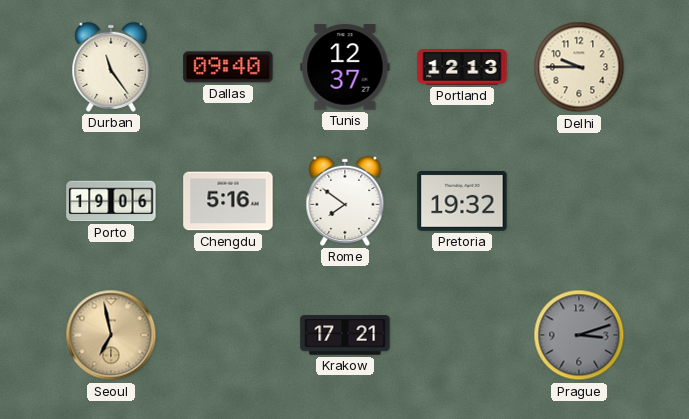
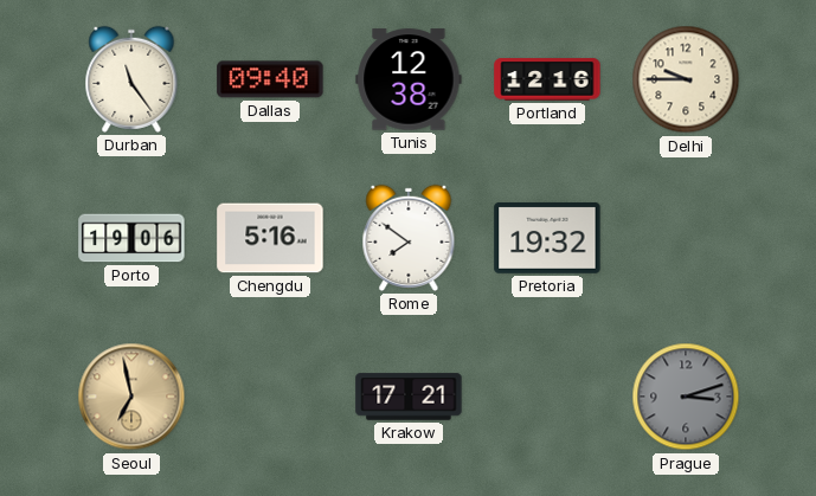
Tunis: 12:37 -> 12:38
Portland: 12:13 -> 12:16
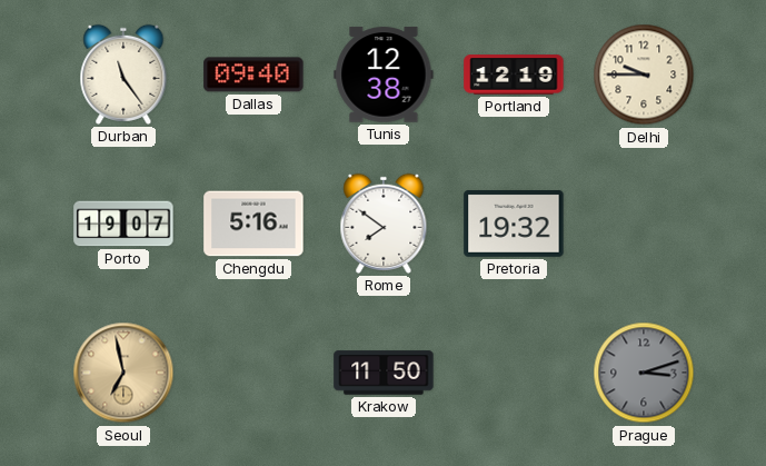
Portland: 12:16 -> 12:19
Porto: 19:06 -> 19:07
Krakow: 17:21 -> 11:50
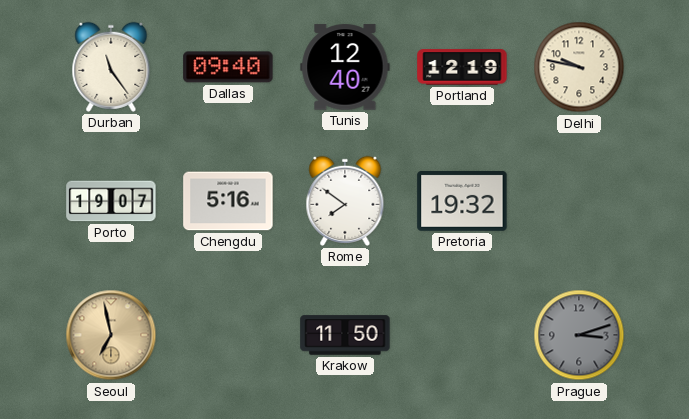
Tunis: 12:38 -> 12:40
Delhi: 9:45 -> 9:47
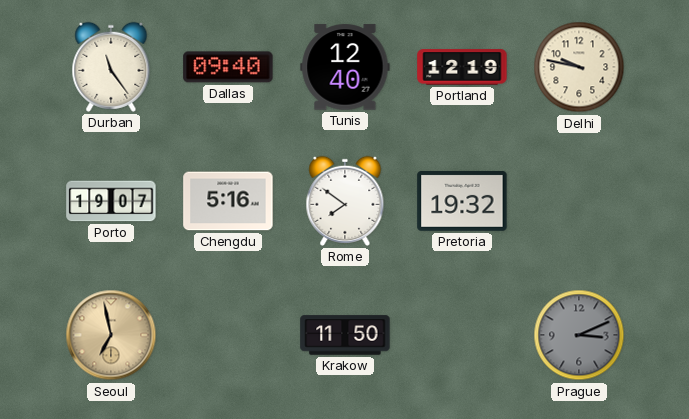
Prague: 3:12 -> 3:11
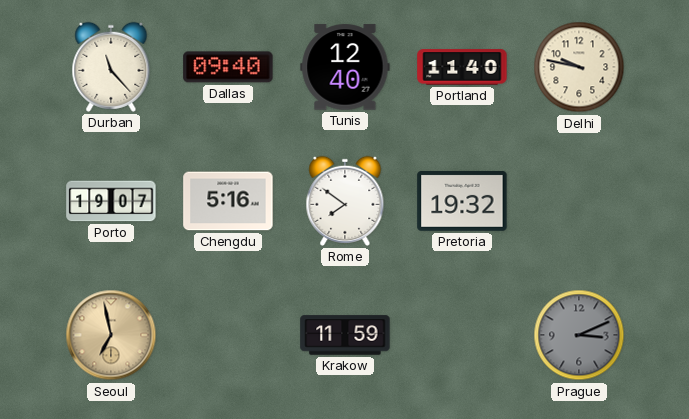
Durban: 11:24 -> 11:23
Portland: 12:19 -> 11:40
Krakow: 11:50 -> 11:59
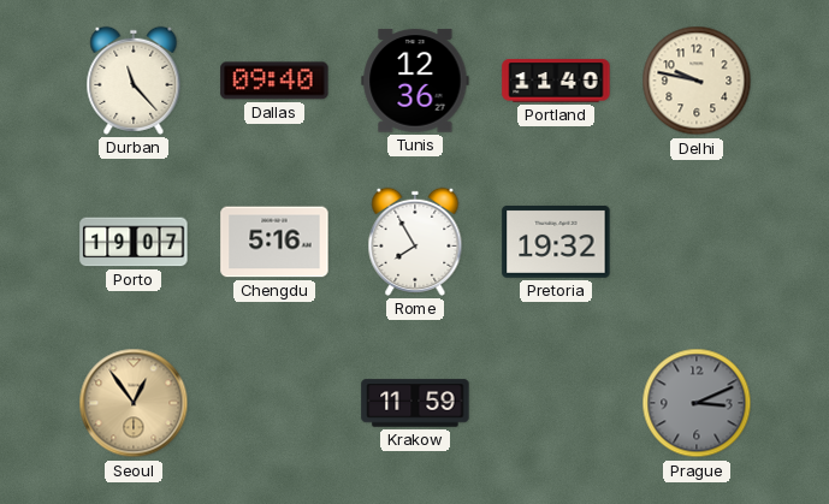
Tunis: 12:40 -> 12:36
Rome: 7:51 -> 7:55
Seoul: 6:58 -> 12:54
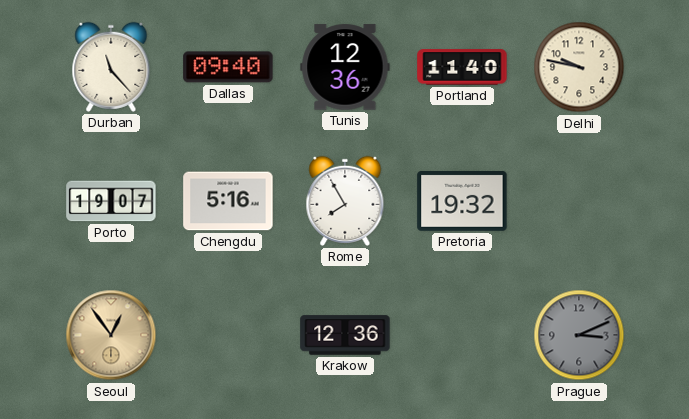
Krakow: 11:59 -> 12:36
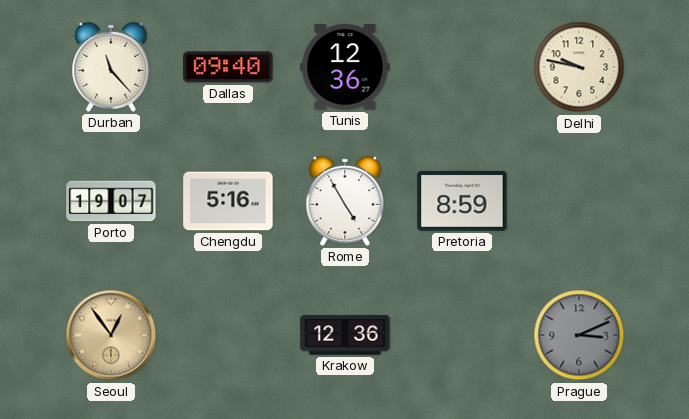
Portland: 11:40 -> none
Rome: 7:55 -> 4:55
Pretoria: 19:32 -> 8:59
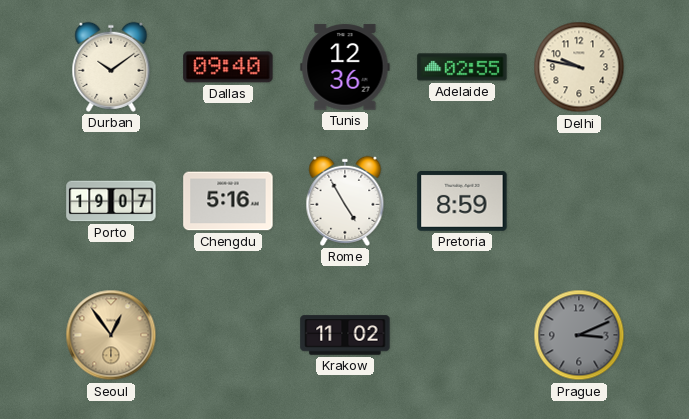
Durban: 11:23 -> 10:09
Adelaide: none -> 02:55
Krakow: 12:36 -> 11:02
